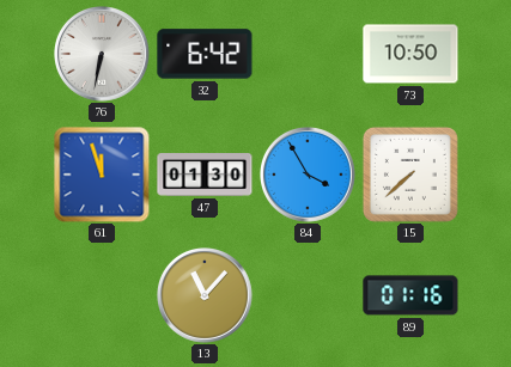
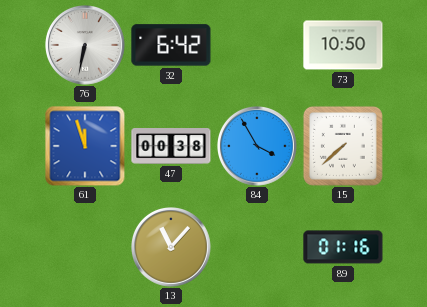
47: 01:30 -> 00:38
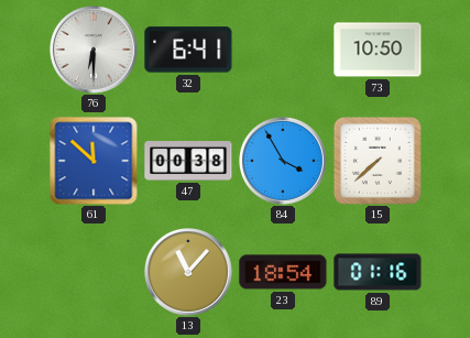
76: 6:32 -> 6:30
32: 6:42 -> 6:41
61: 11:57 -> 11:52
23: none -> 18:54
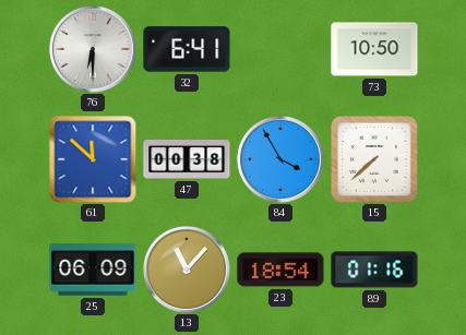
25: none -> 06:09
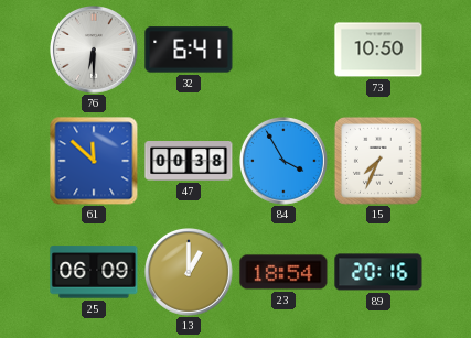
15: 7:38 -> 7:34
13: 11:07 -> 1:00
89: 01:16 -> 20:16
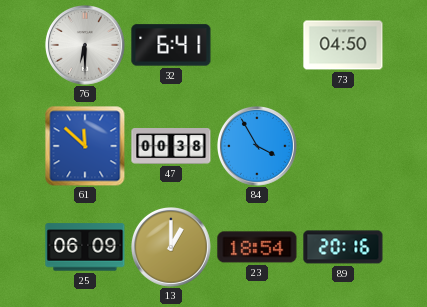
73: 10:50 -> 04:50
15: 7:34 -> none
